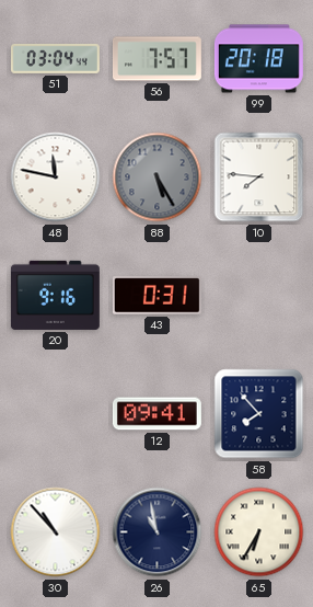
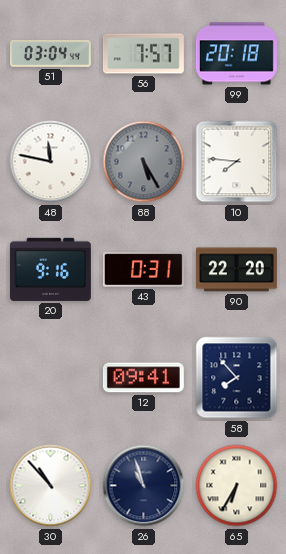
90: none -> 22:20
26: 10:58 -> 10:57
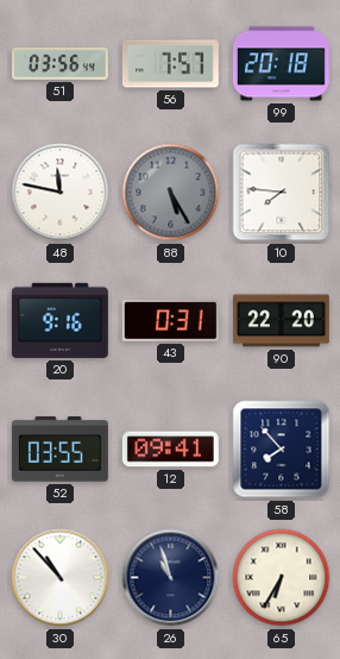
51: 03:04 -> 03:56
52: none -> 03:55
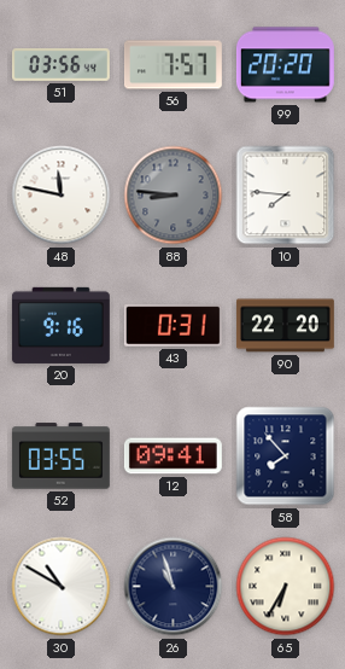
99: 20:18 -> 20:20
88: 5:25 -> 8:46
30: 10:53 -> 10:50
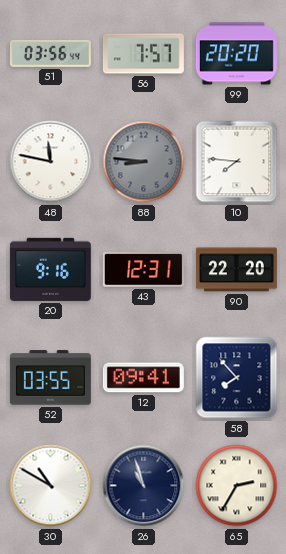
43: 0:31 -> 12:31
65: 6:35 -> 2:35
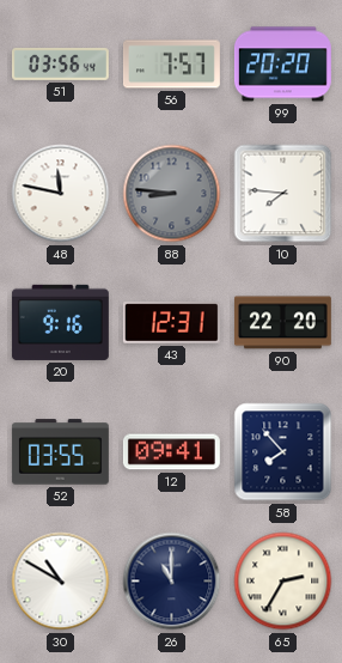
26: 10:57 -> 11:00
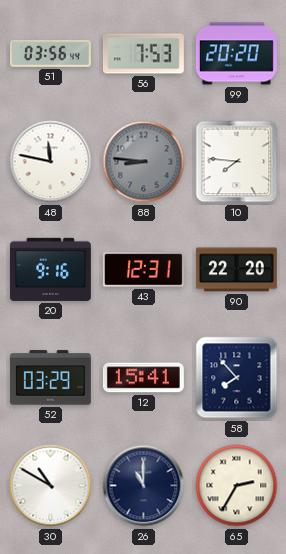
56: 7:57 -> 7:53
52: 03:55 -> 03:29
12: 09:41 -> 15:41
